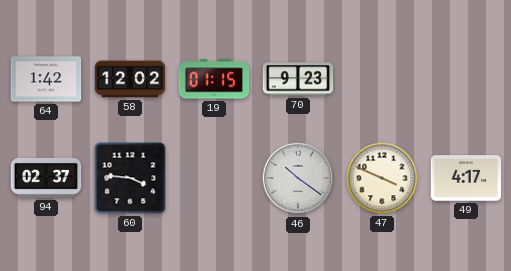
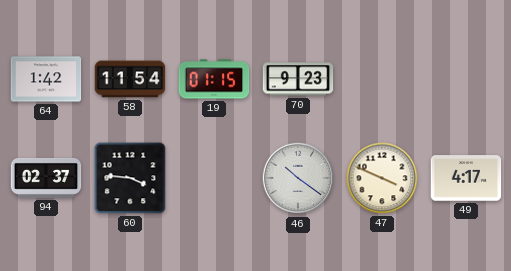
58: 12:02 -> 11:54
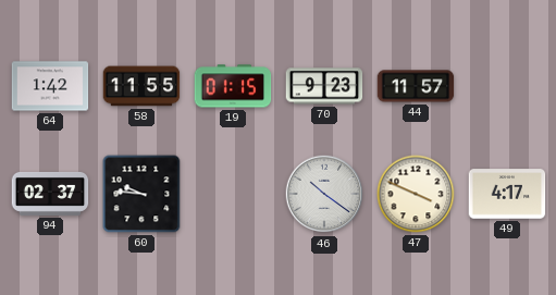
58: 11:54 -> 11:55
44: none -> 11:57
60: 3:46 -> 9:46
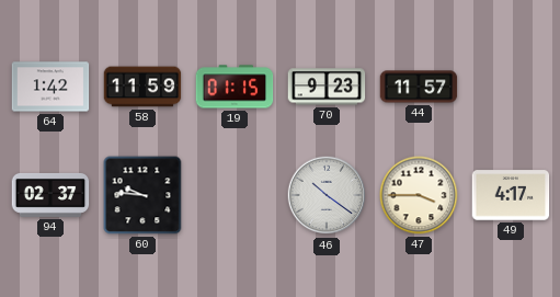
58: 11:55 -> 11:59
47: 3:49 -> 3:45
